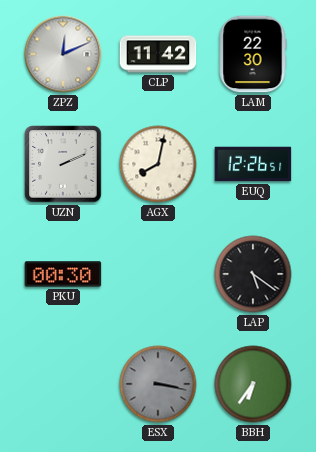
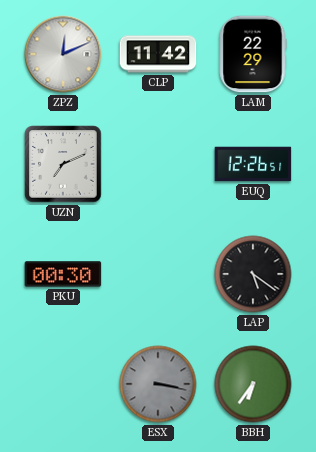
LAM: 22:30 -> 22:29
UZN: 2:11 -> 7:11
AGX: 8:02 -> none
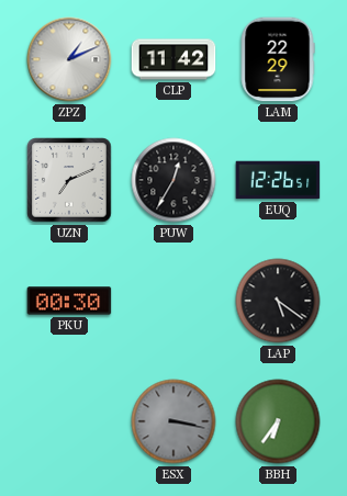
ZPZ: 12:11 -> 1:11
PUW: none -> 12:35
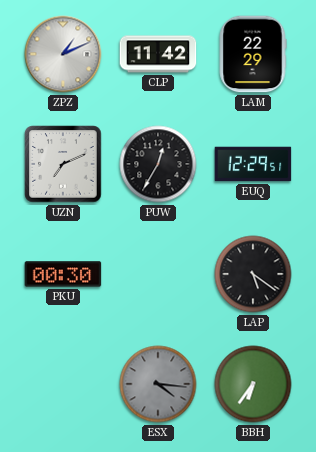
EUQ: 12:26 -> 12:29
ESX: 3:17 -> 4:16
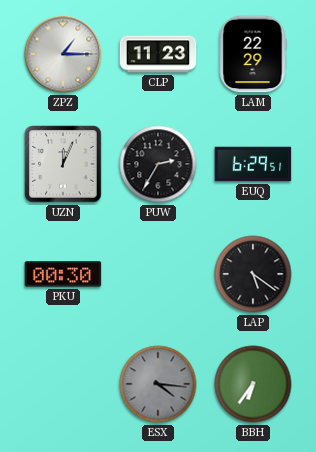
ZPZ: 1:11 -> 1:15
CLP: 11:42 -> 11:23
UZN: 7:11 -> 12:04
PUW: 12:35 -> 2:35
EUQ: 12:29 -> 6:29
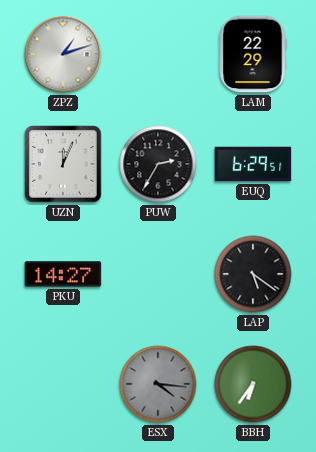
ZPZ: 1:15 -> 1:12
CLP: 11:23 -> none
PKU: 00:30 -> 14:27
